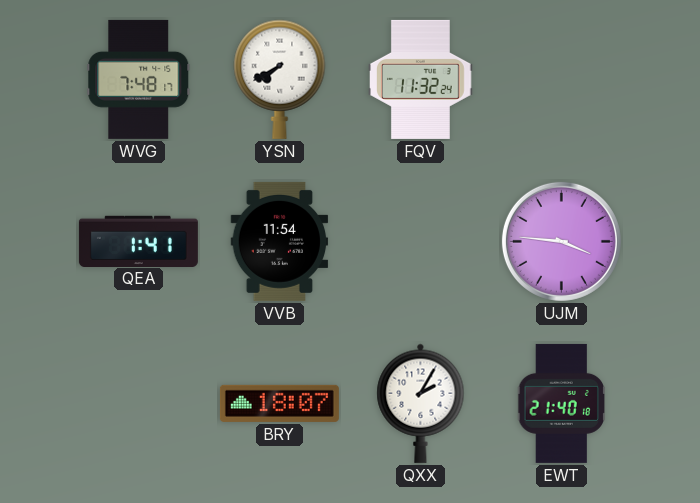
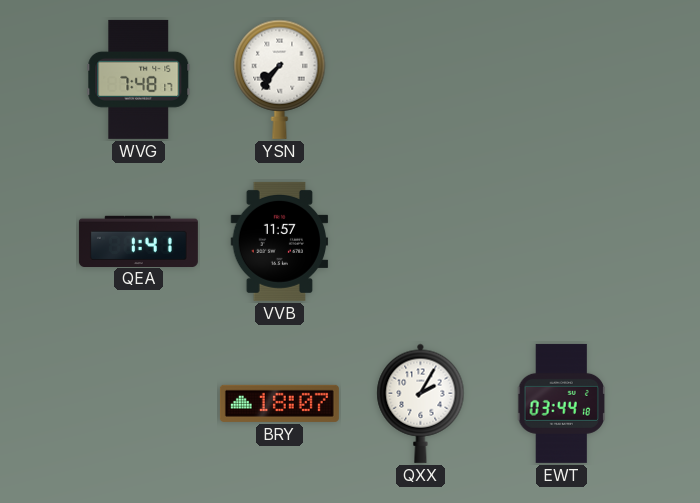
YSN: 7:40 -> 7:36
FQV: 11:32 -> none
VVB: 11:54 -> 11:57
UJM: 3:46 -> none
EWT: 21:40 -> 03:44
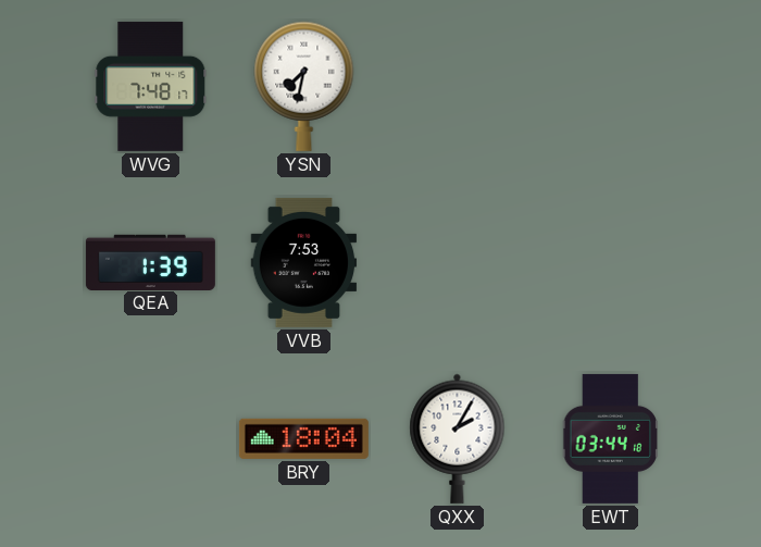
YSN: 7:36 -> 7:32
QEA: 1:41 -> 1:39
VVB: 11:57 -> 7:53
BRY: 18:07 -> 18:04
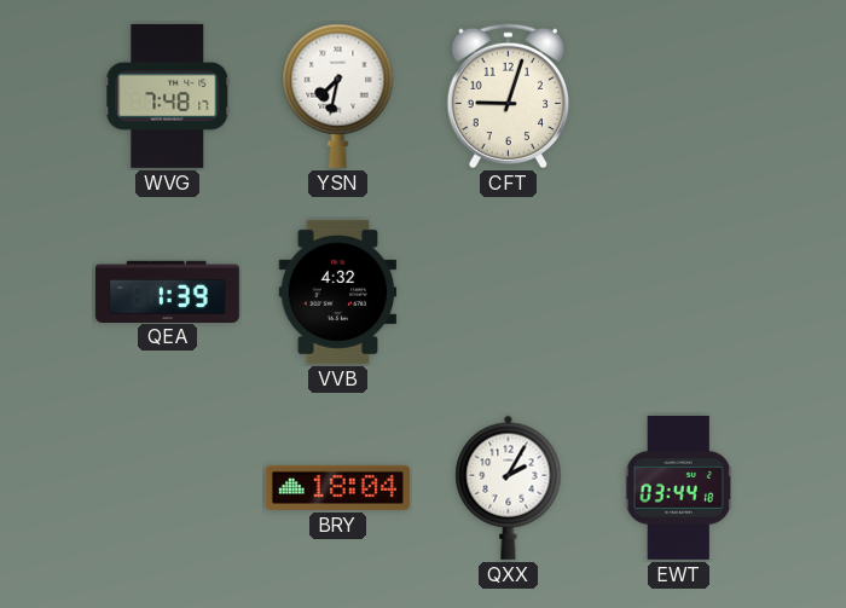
CFT: none -> 9:03
VVB: 7:53 -> 4:32
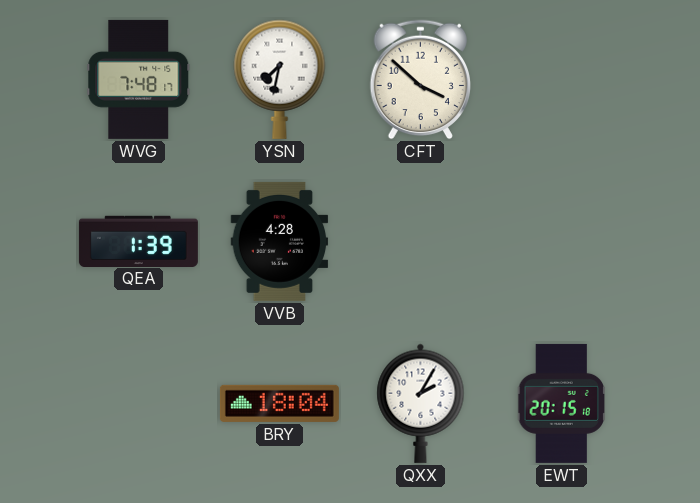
CFT: 9:03 -> 3:52
VVB: 4:32 -> 4:28
EWT: 03:44 -> 20:15
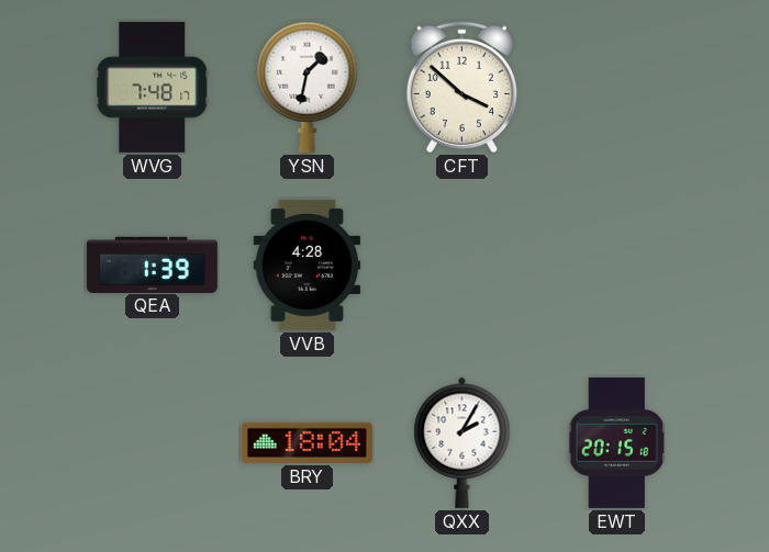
YSN: 7:32 -> 1:32
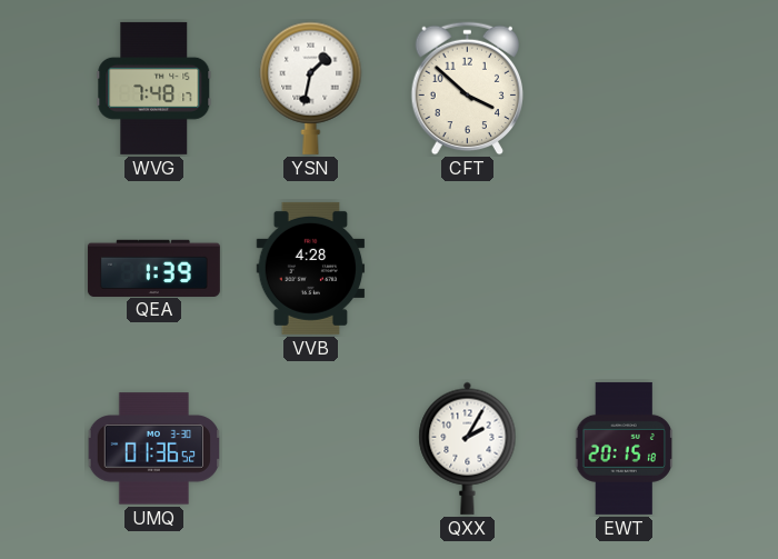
UMQ: none -> 01:36
BRY: 18:04 -> none
